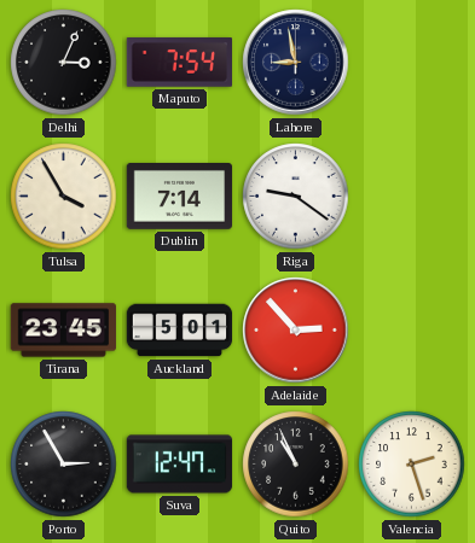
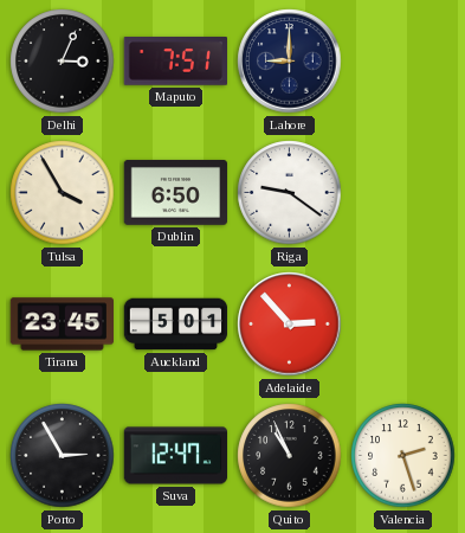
Maputo: 7:54 -> 7:51
Lahore: 8:58 -> 9:00
Dublin: 7:14 -> 6:50
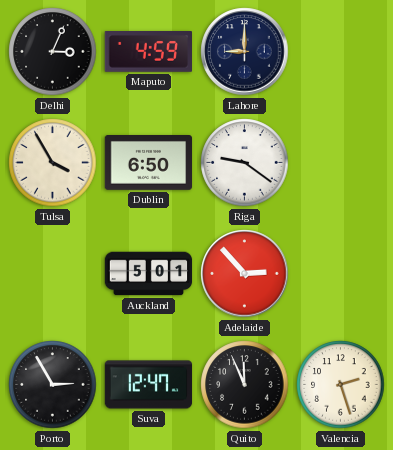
Maputo: 7:51 -> 4:59
Tirana: 23:45 -> none
Quito: 10:56 -> 11:56
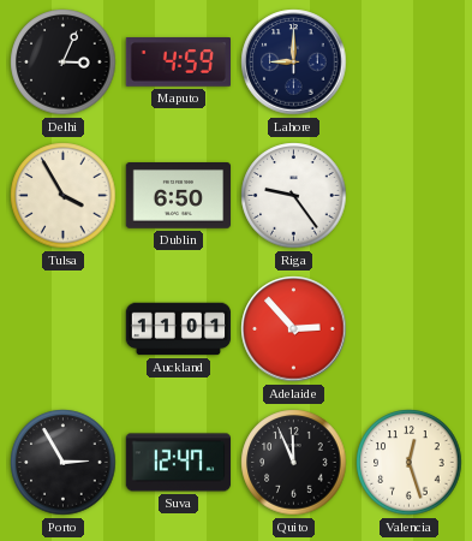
Riga: 9:21 -> 9:24
Auckland: 5:01 -> 11:01
Valencia: 2:27 -> 12:27
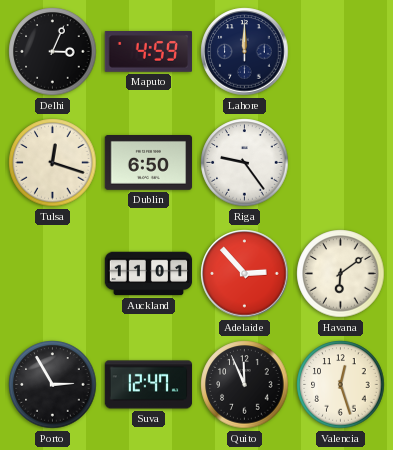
Lahore: 9:00 -> 12:00
Tulsa: 3:55 -> 12:18
Havana: none -> 6:09
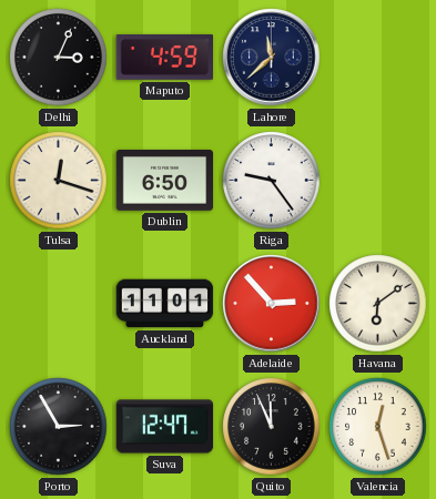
Lahore: 12:00 -> 11:38
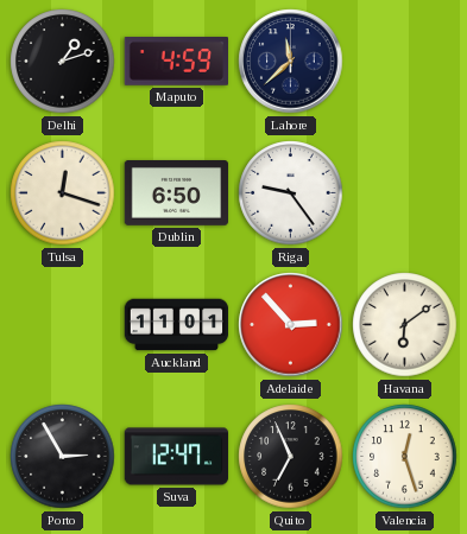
Delhi: 3:04 -> 1:12
Quito: 11:56 -> 6:56
